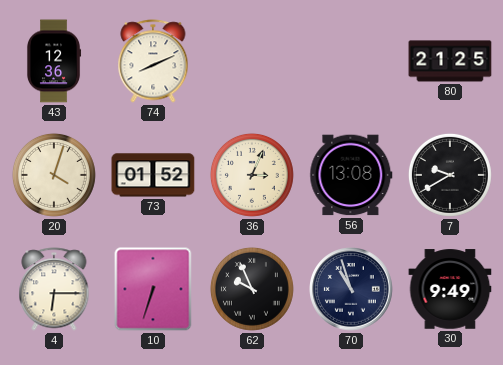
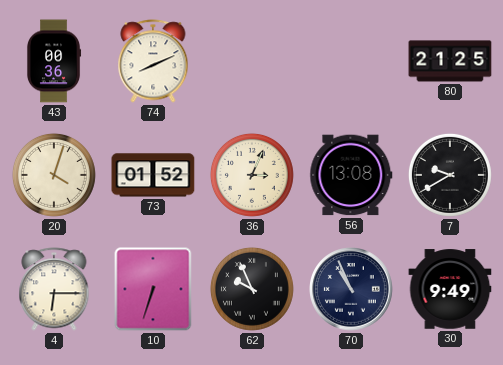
43: 12:36 -> 00:36
70: 10:57 -> 10:56
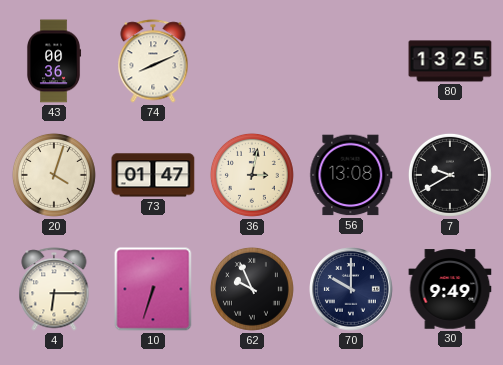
80: 21:25 -> 13:25
73: 01:52 -> 01:47
36: 3:04 -> 3:02
70: 10:56 -> 10:00
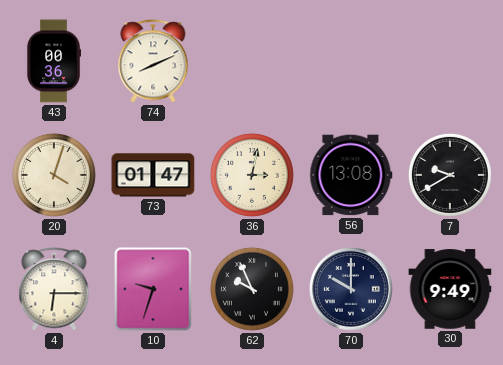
80: 13:25 -> none
10: 6:33 -> 9:33
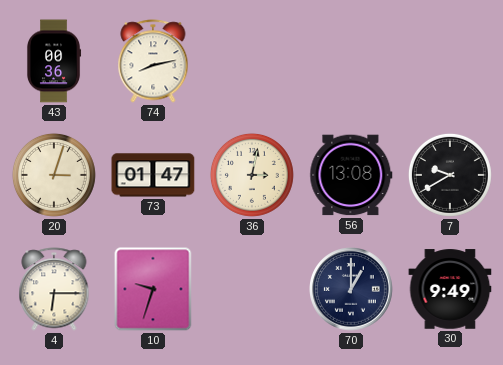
74: 8:11 -> 8:13
20: 4:03 -> 3:03
62: 9:56 -> none
70: 10:00 -> 1:00
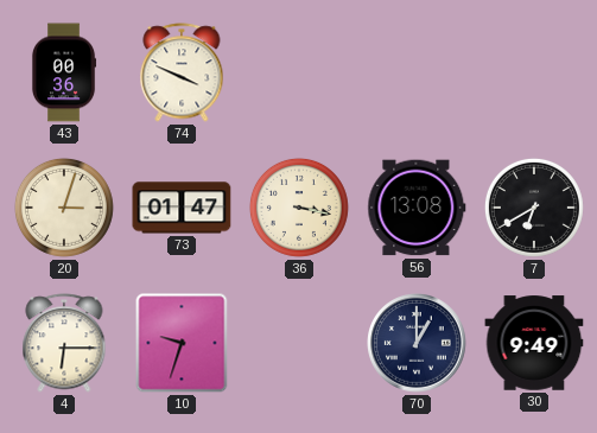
74: 8:13 -> 3:49
36: 3:02 -> 3:17
7: 9:40 -> 6:40
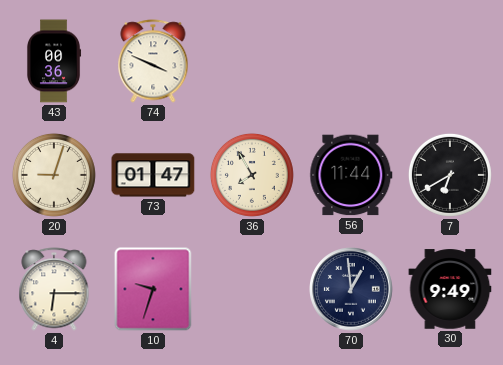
20: 3:03 -> 9:03
36: 3:17 -> 7:55
56: 13:08 -> 11:44
70: 1:00 -> 12:59
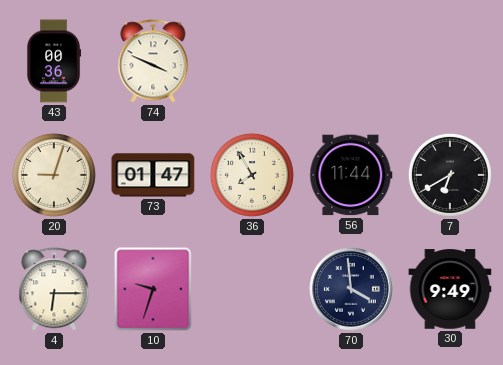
70: 12:59 -> 3:59
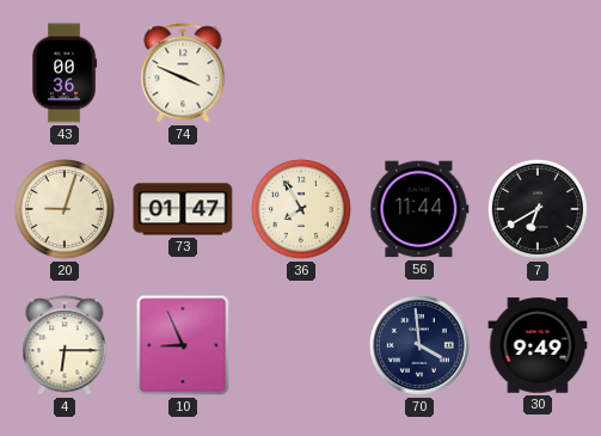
10: 9:33 -> 8:56
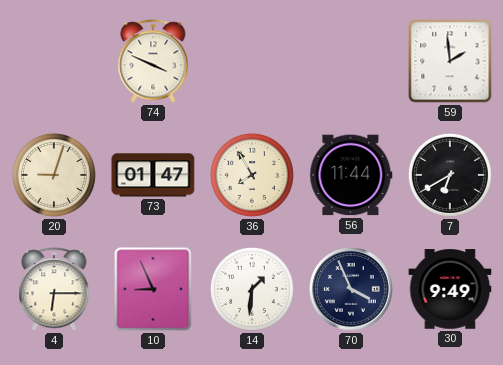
43: 00:36 -> none
59: none -> 1:59
14: none -> 1:31
70: 3:59 -> 3:56
